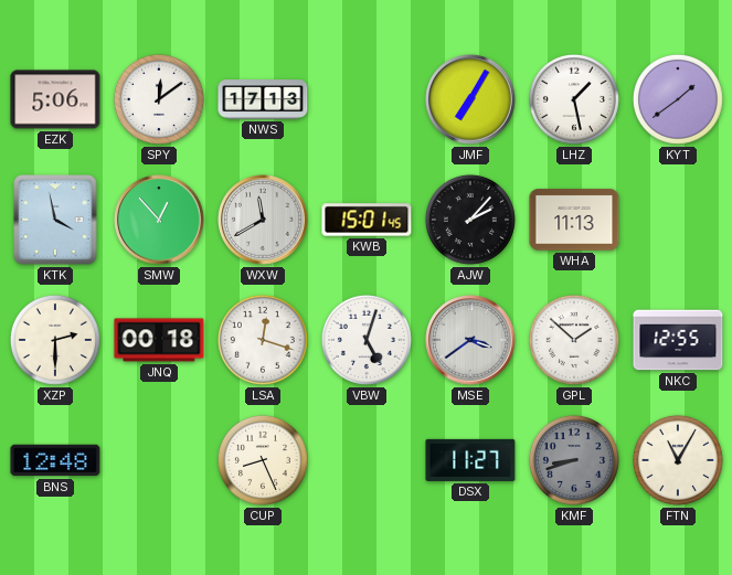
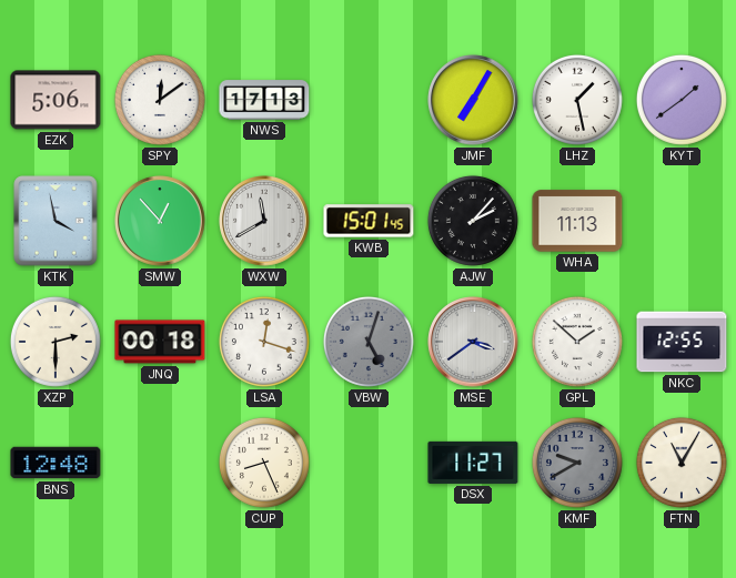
VBW dial: white -> grey
KMF: 8:42 -> 9:40
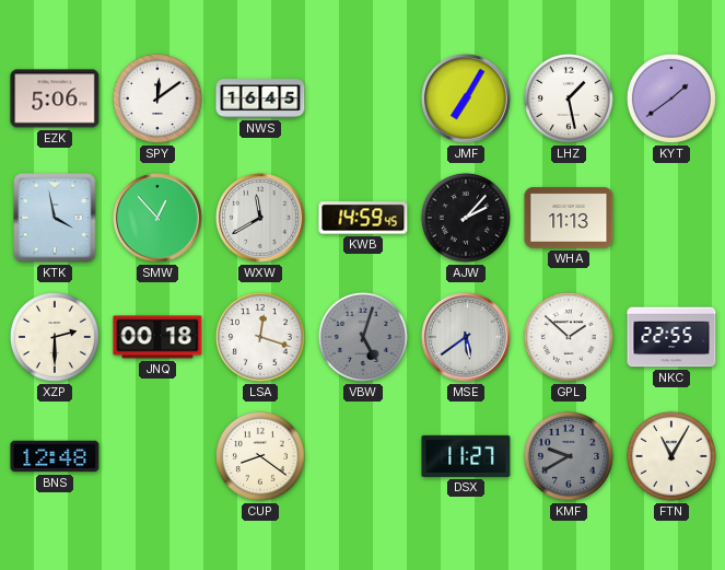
NWS: 17:13 -> 16:45
KWB: 15:01 -> 14:59
MSE: 3:39 -> 5:39
NKC: 12:55 -> 22:55
CUP: 8:26 -> 8:21
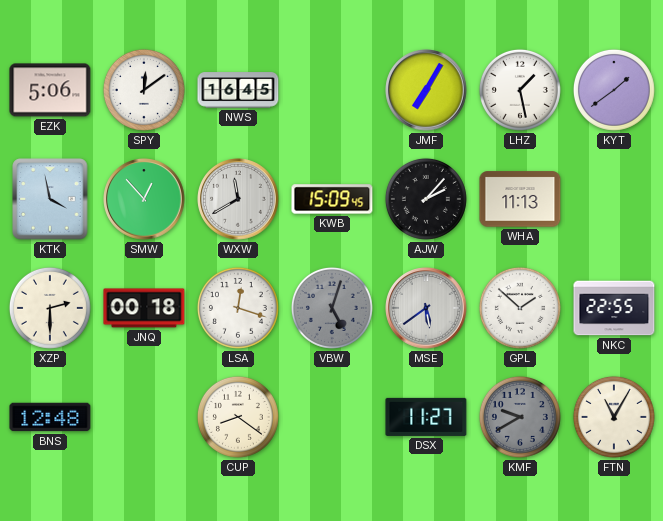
KWB: 14:59 -> 15:09
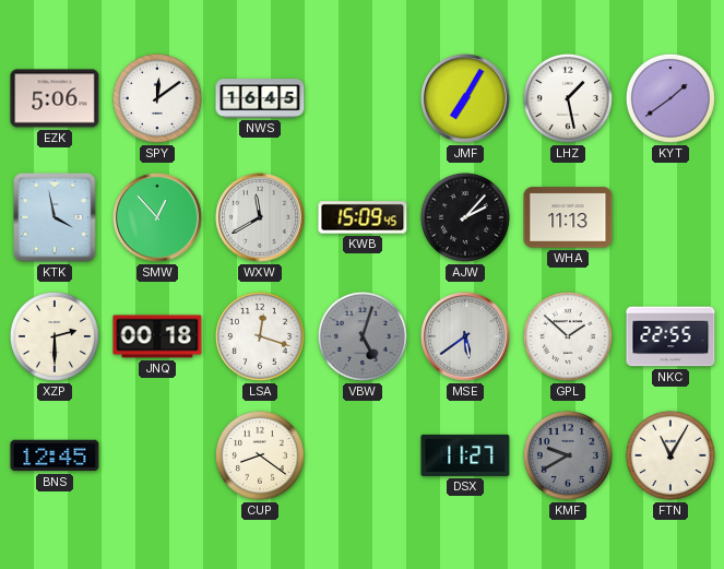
BNS: 12:48 -> 12:45
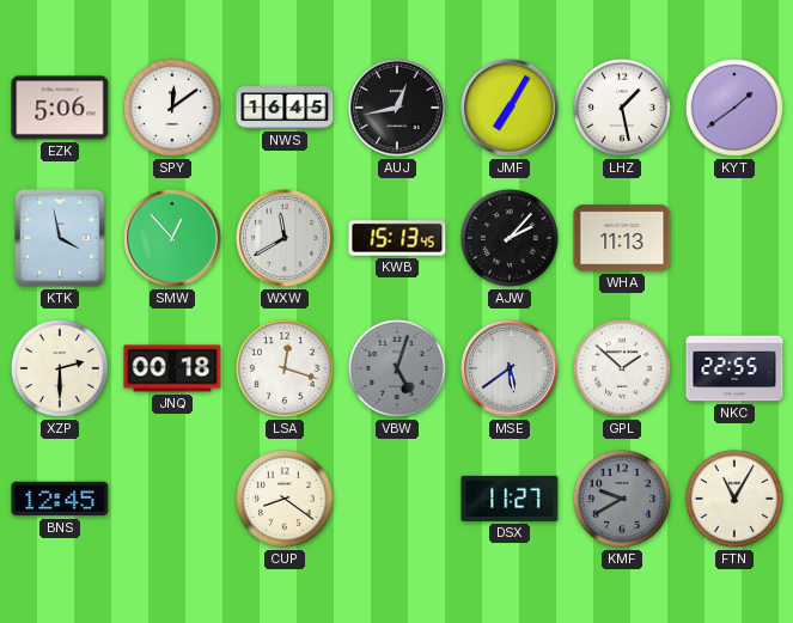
AUJ: none -> 12:43
KWB: 15:09 -> 15:13
